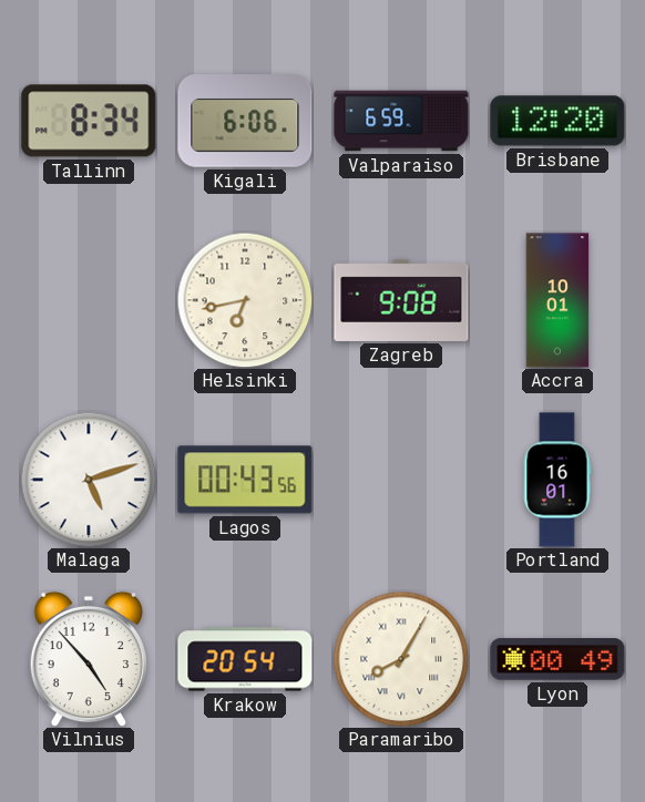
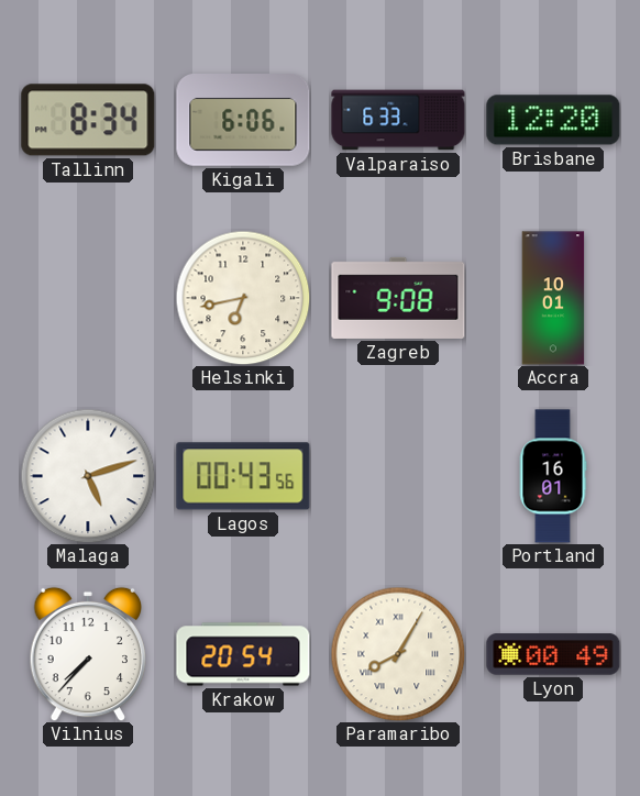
Valparaiso: 6:59 -> 6:33
Vilnius: 4:53 -> 7:37
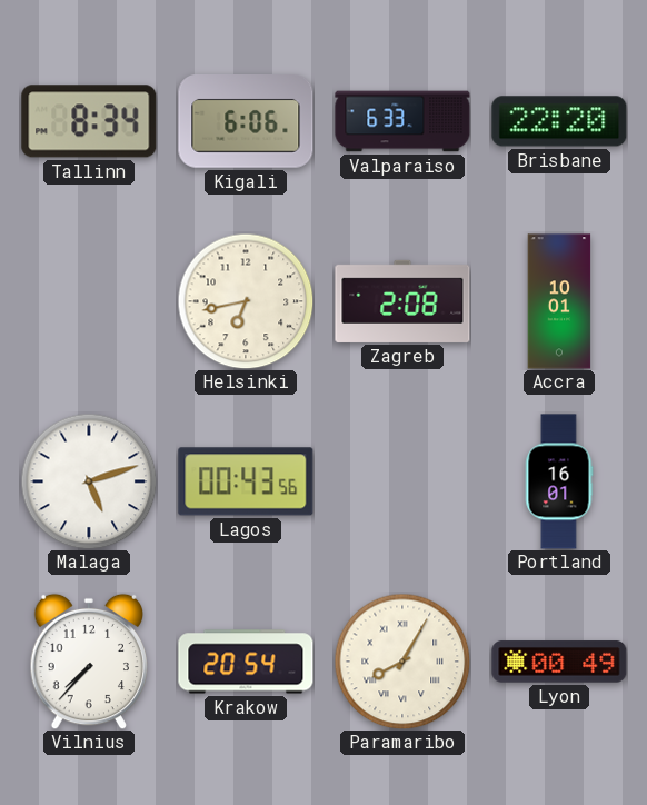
Brisbane: 12:20 -> 22:20
Zagreb: 9:08 -> 2:08
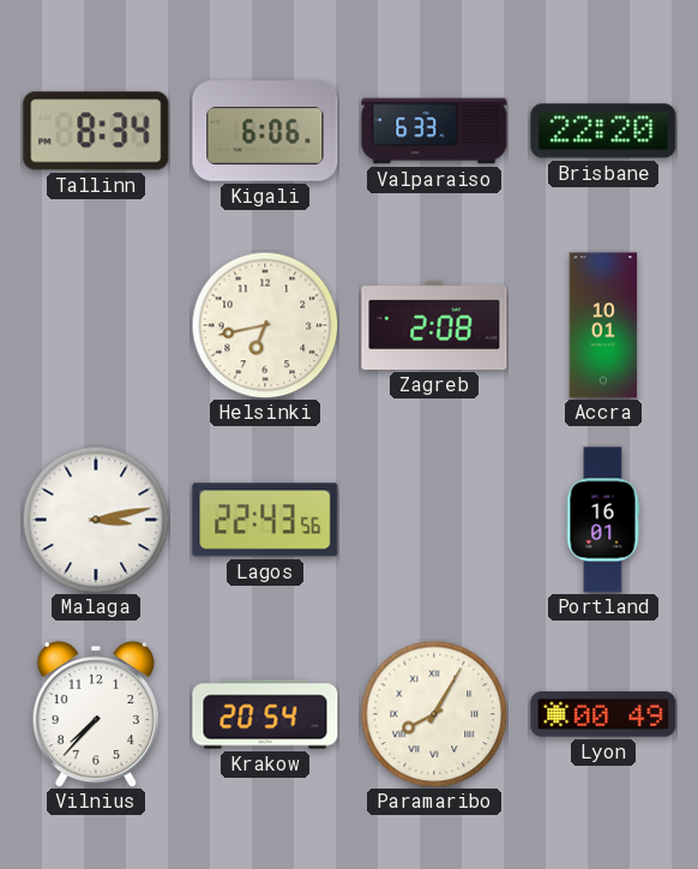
Malaga: 5:12 -> 3:13
Lagos: 00:43 -> 22:43
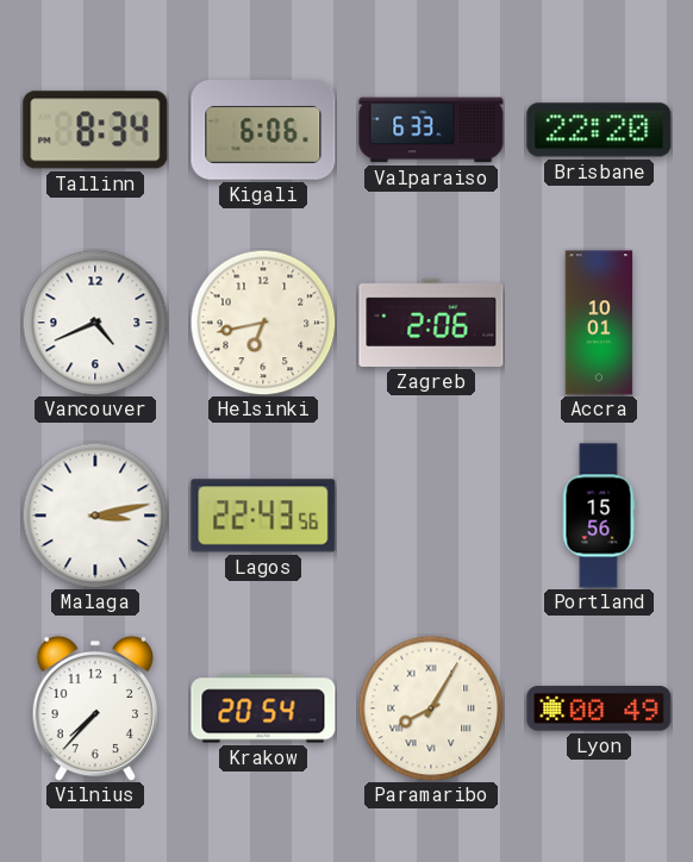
Vancouver: none -> 4:41
Zagreb: 2:08 -> 2:06
Portland: 16:01 -> 15:56
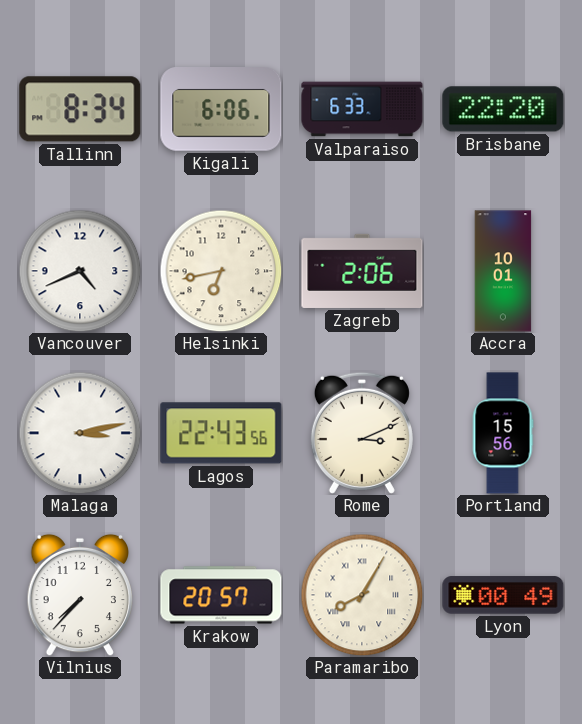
Rome: none -> 3:11
Krakow: 20:54 -> 20:57
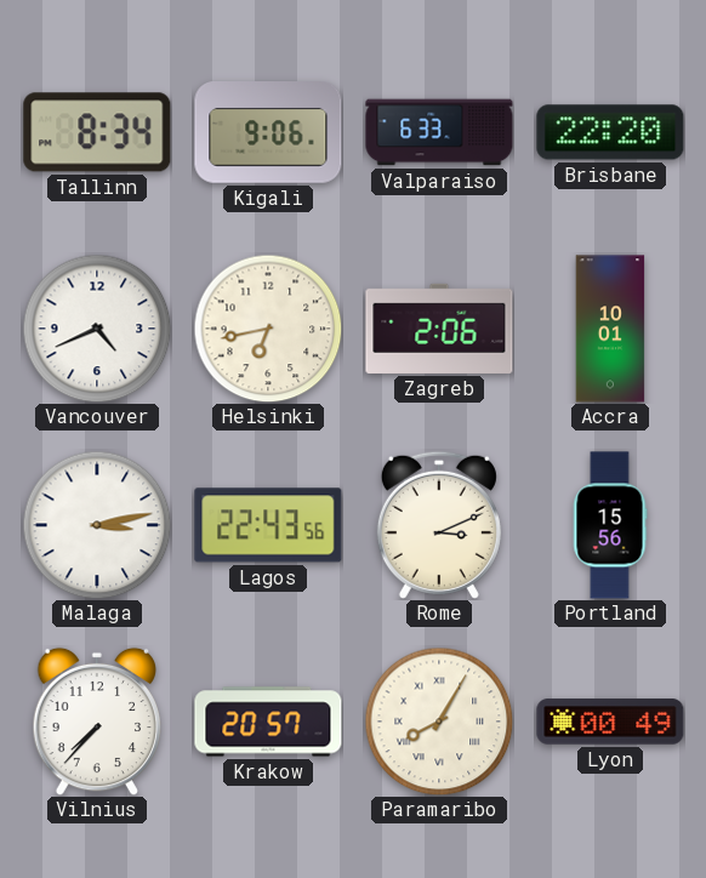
Kigali: 6:06 -> 9:06
